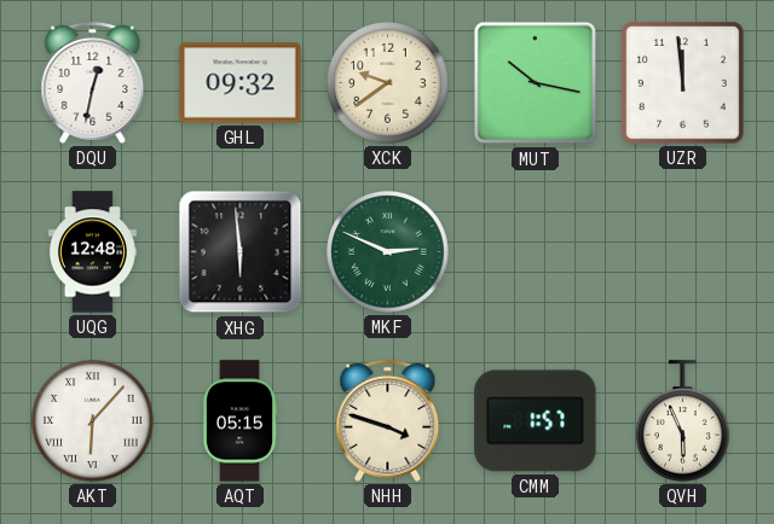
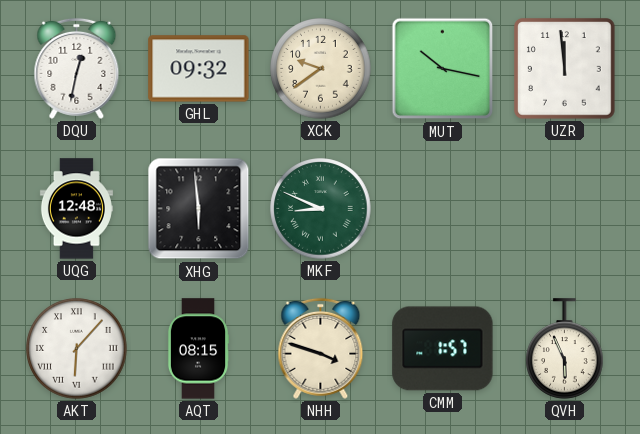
MKF: 2:49 -> 8:49
AQT: 05:15 -> 08:15
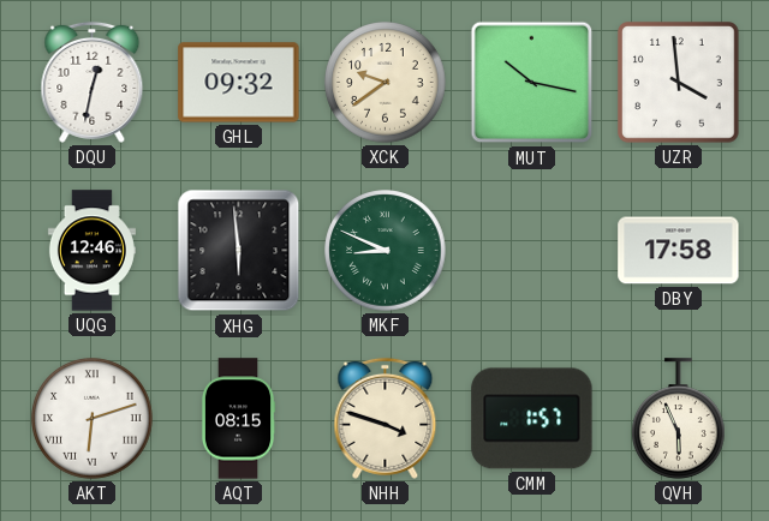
UZR: 11:59 -> 3:59
UQG: 12:48 -> 12:46
DBY: none -> 17:58
AKT: 6:07 -> 6:12
